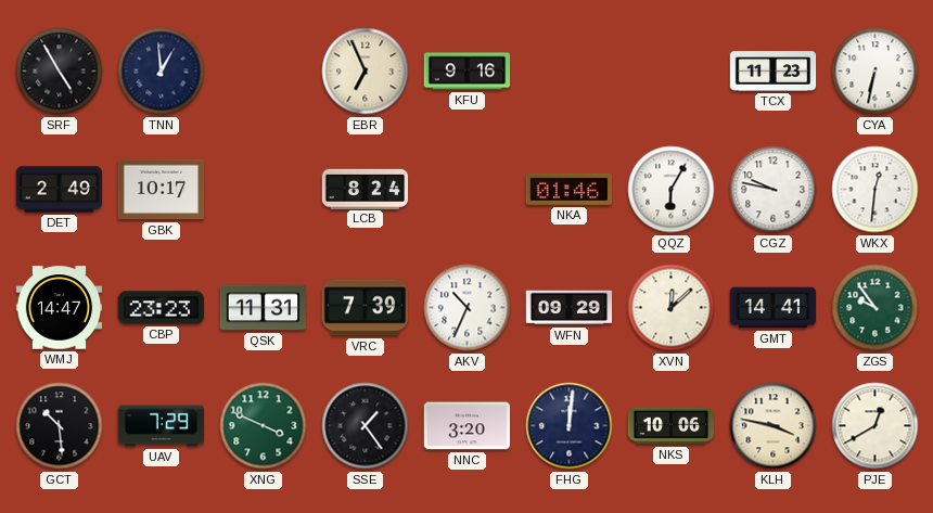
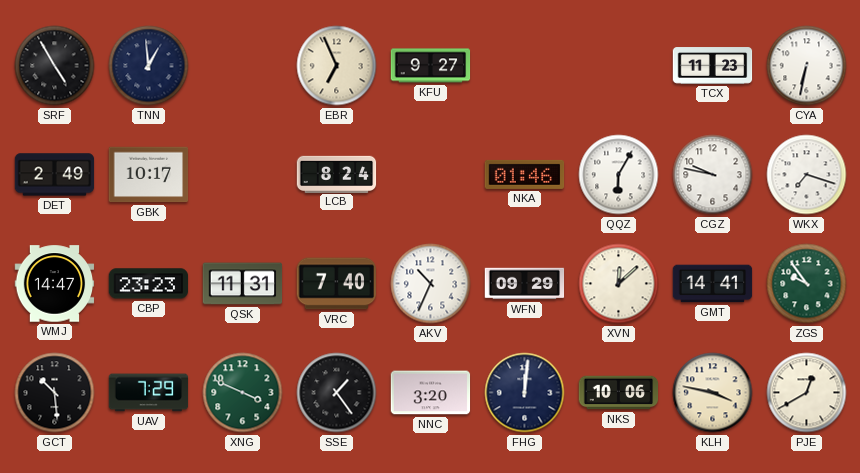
KFU: 9:16 -> 9:27
WKX: 12:31 -> 7:18
VRC: 7:39 -> 7:40
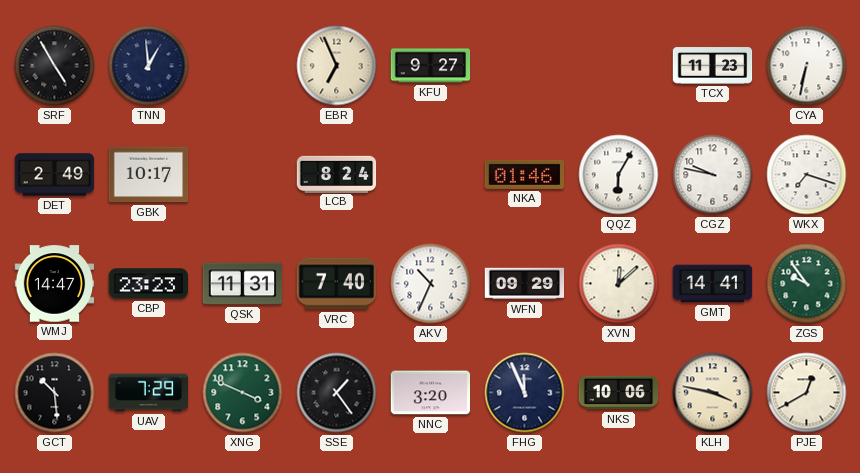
FHG: 12:01 -> 11:56
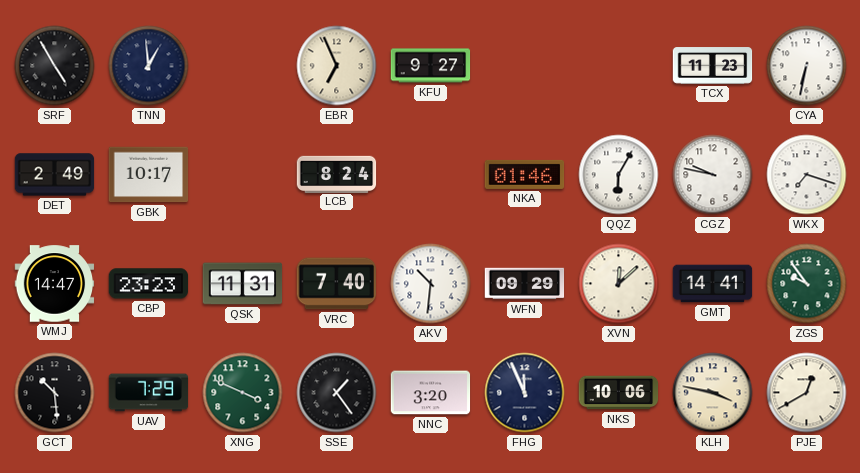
AKV: 10:34 -> 10:31
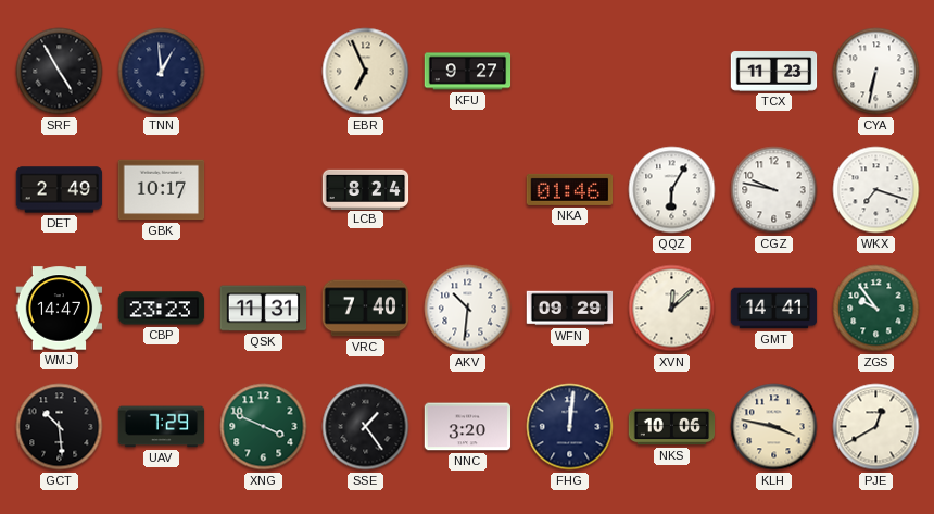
FHG: 11:56 -> 12:01
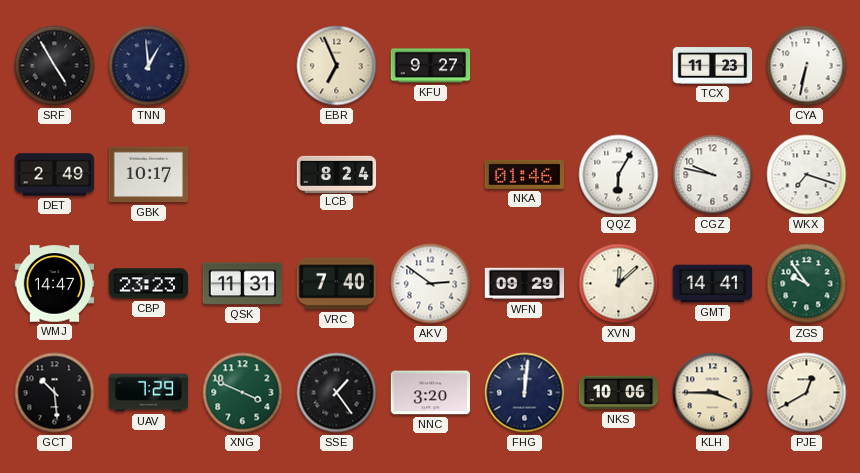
AKV: 10:31 -> 2:51
KLH: 3:47 -> 3:45
